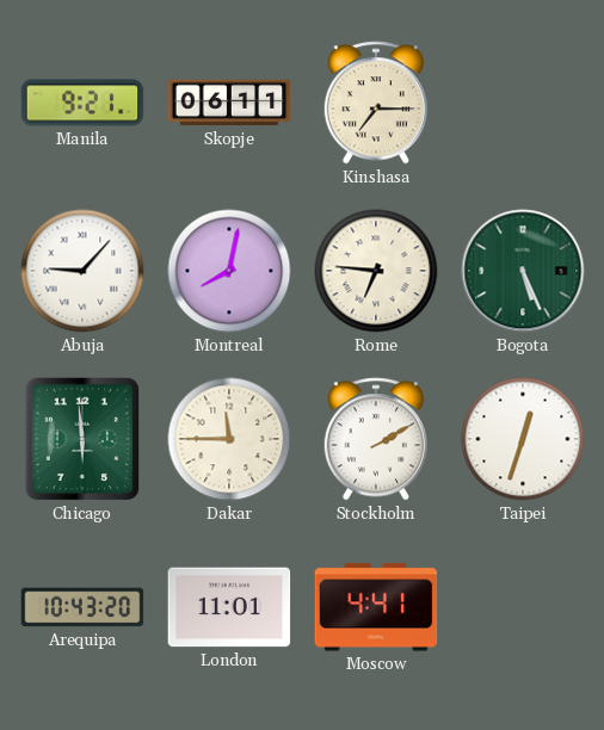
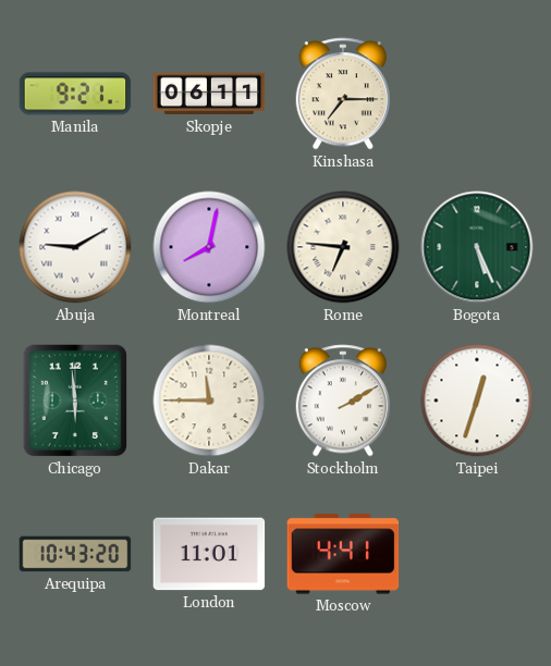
Abuja: 9:07 -> 9:10
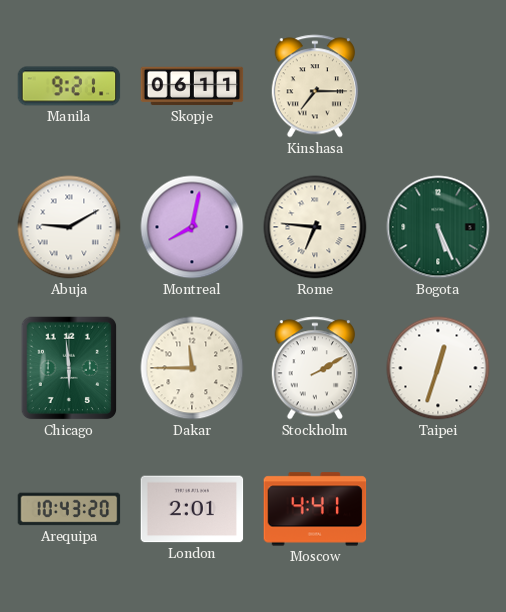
London: 11:01 -> 2:01
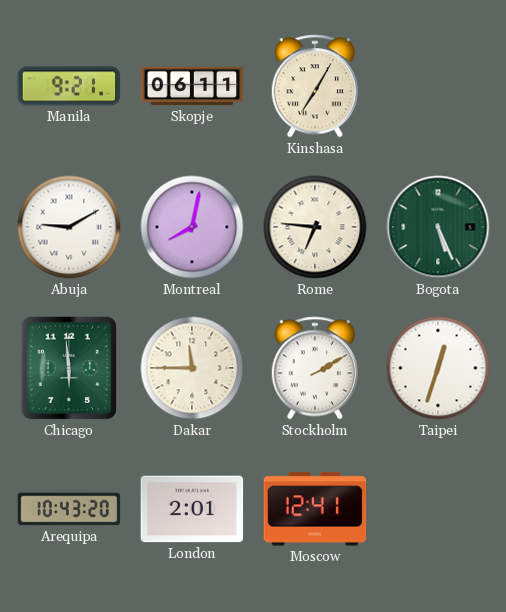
Kinshasa: 7:15 -> 7:05
Moscow: 4:41 -> 12:41
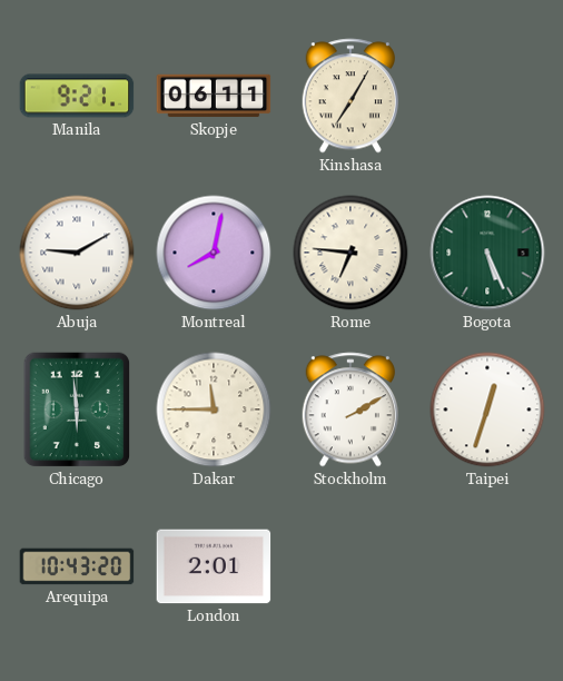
Moscow: 12:41 -> none
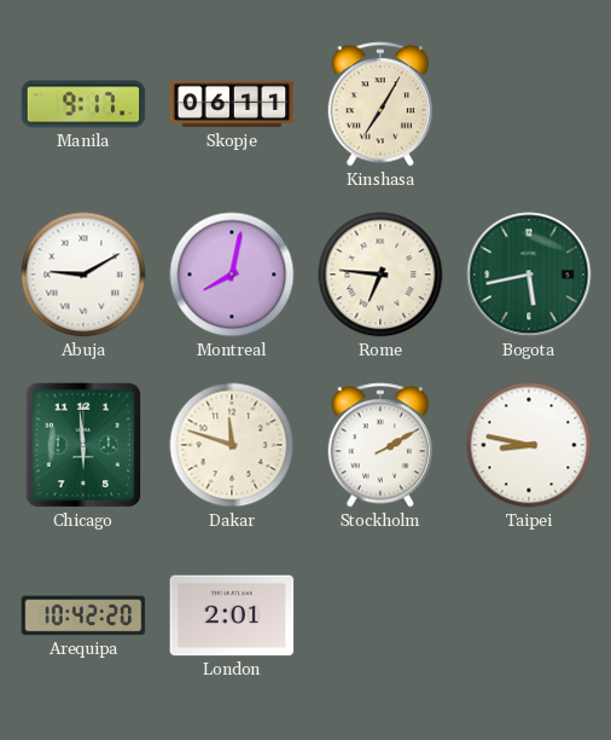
Manila: 9:21 -> 9:17
Bogota: 5:26 -> 5:43
Dakar: 11:45 -> 11:48
Taipei: 12:33 -> 8:47
Arequipa: 10:43 -> 10:42
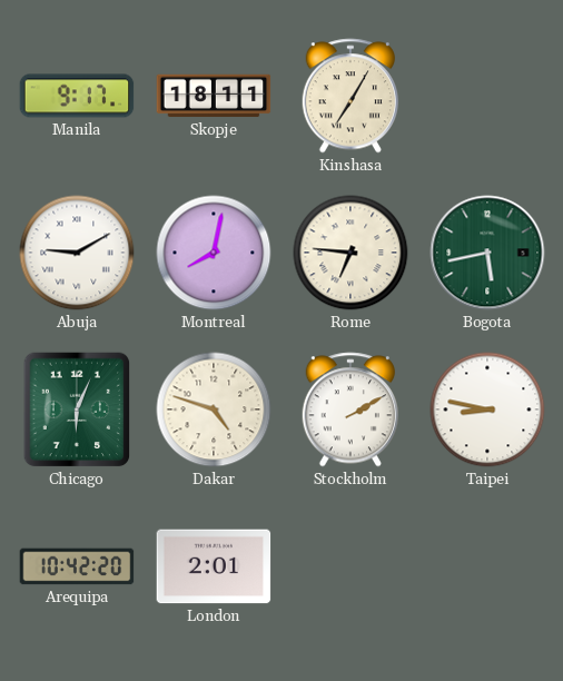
Skopje: 06:11 -> 18:11
Chicago: 5:59 -> 6:04
Dakar: 11:48 -> 4:48
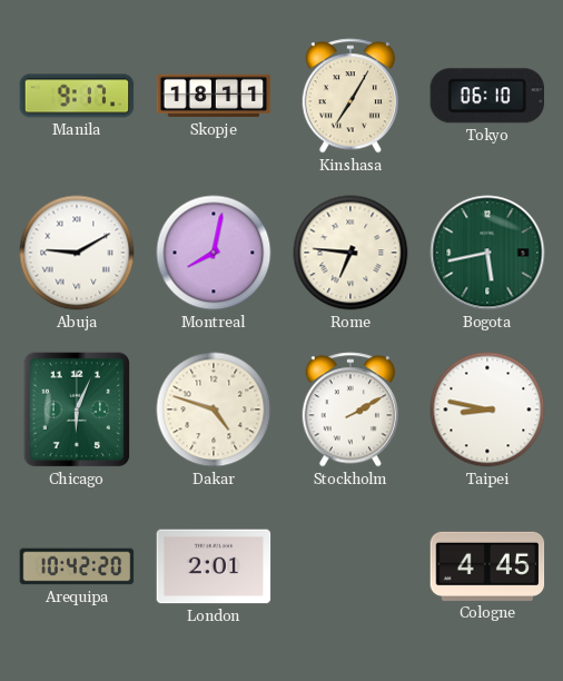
Tokyo: none -> 06:10
Cologne: none -> 4:45
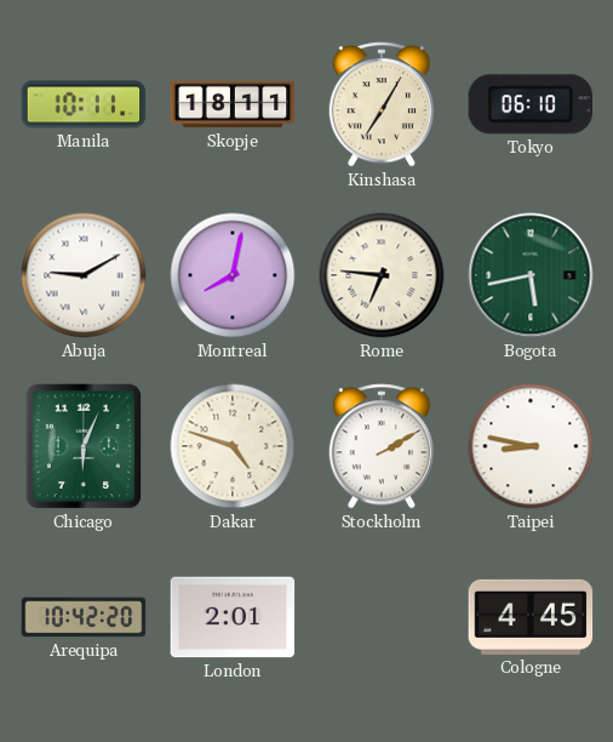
Manila: 9:17 -> 10:11
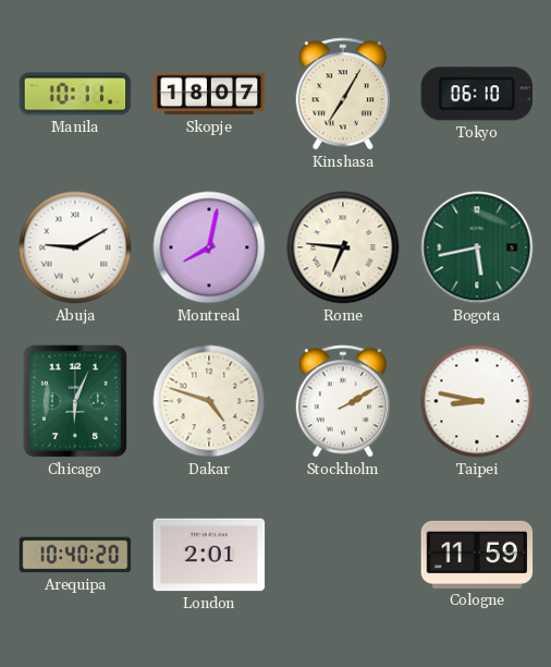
Skopje: 18:11 -> 18:07
Arequipa: 10:42 -> 10:40
Cologne: 4:45 -> 11:59
